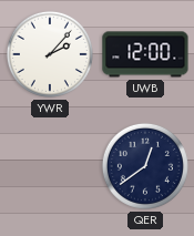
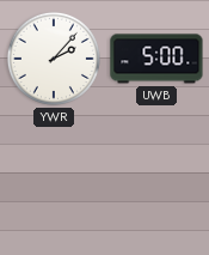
UWB: 12:00 -> 5:00
QER: 12:39 -> none
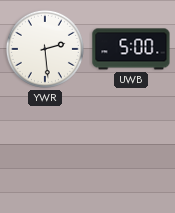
YWR: 2:07 -> 2:29
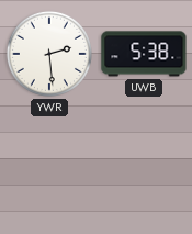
UWB: 5:00 -> 5:38
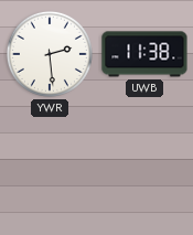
UWB: 5:38 -> 11:38
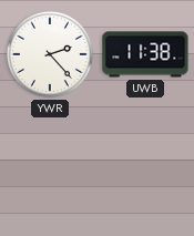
YWR: 2:29 -> 2:23
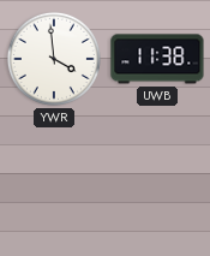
YWR: 2:23 -> 3:59
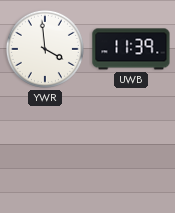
UWB: 11:38 -> 11:39
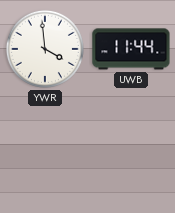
UWB: 11:39 -> 11:44
